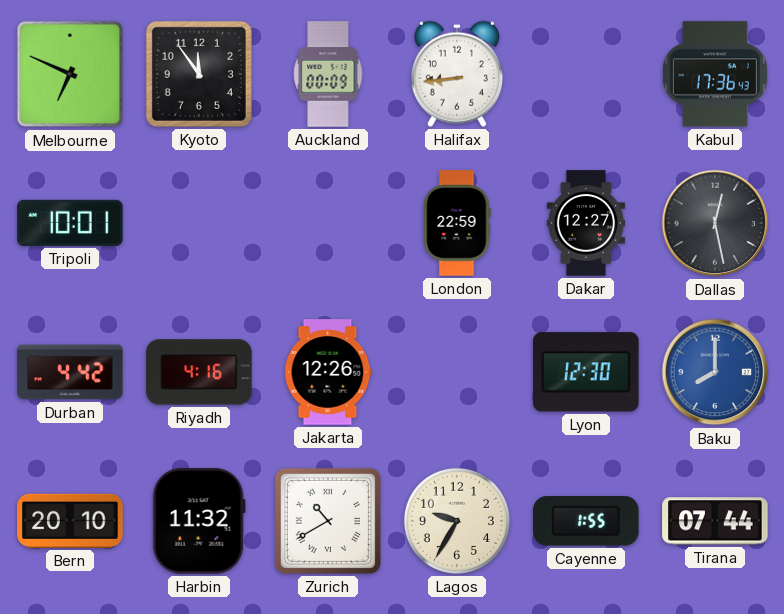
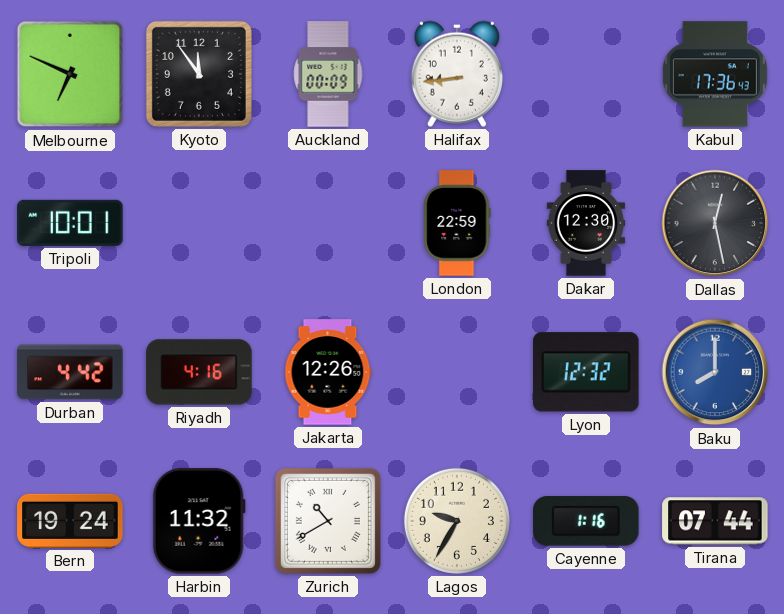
Dakar: 12:27 -> 12:30
Lyon: 12:30 -> 12:32
Bern: 20:10 -> 19:24
Cayenne: 1:55 -> 1:16
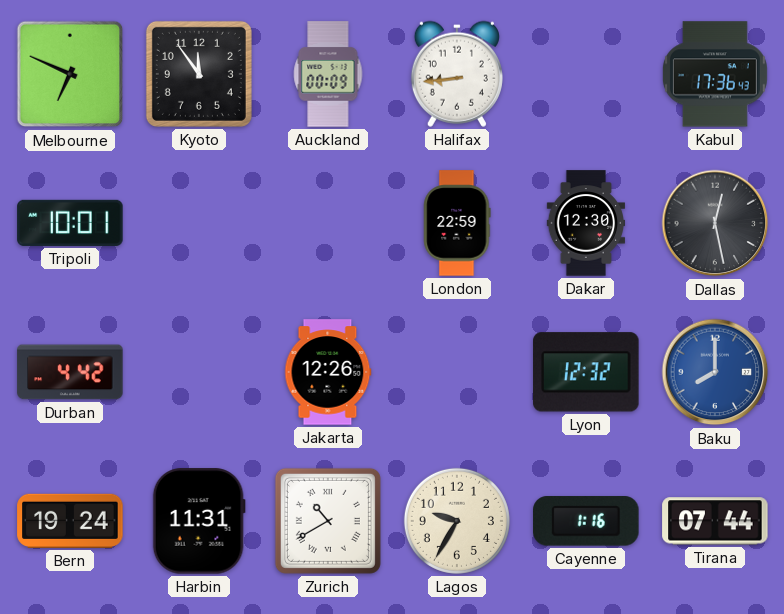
Riyadh: 4:16 -> none
Harbin: 11:32 -> 11:31
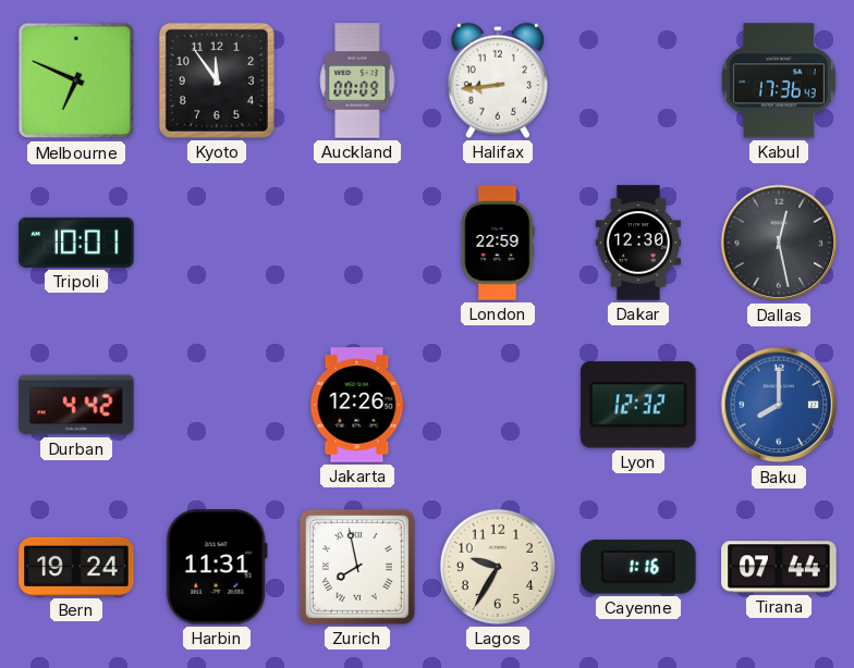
Zurich: 10:40 -> 7:58
